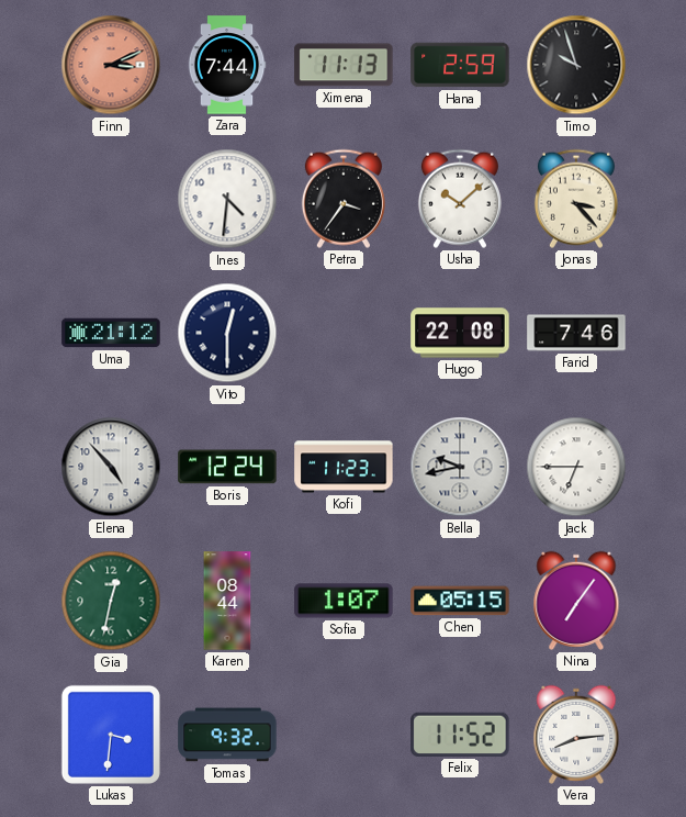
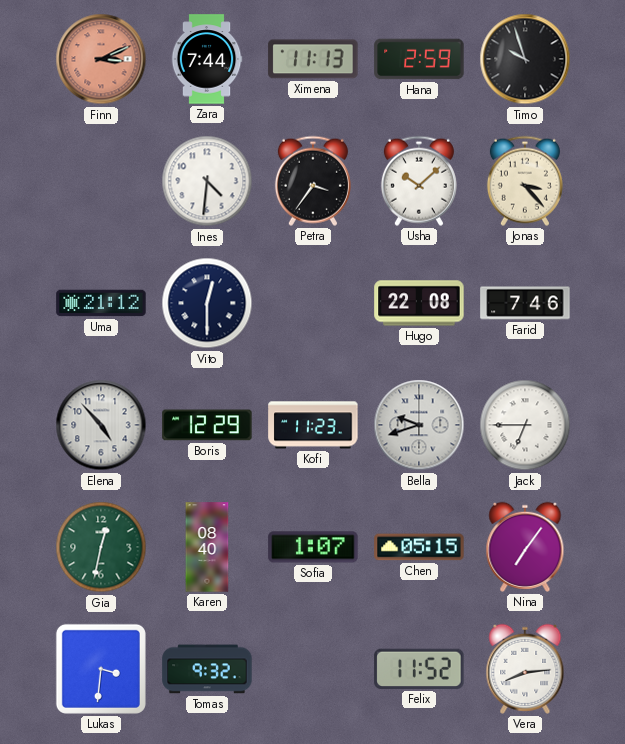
Boris: 12:24 -> 12:29
Bella: 9:43 -> 9:42
Karen: 08:44 -> 08:40
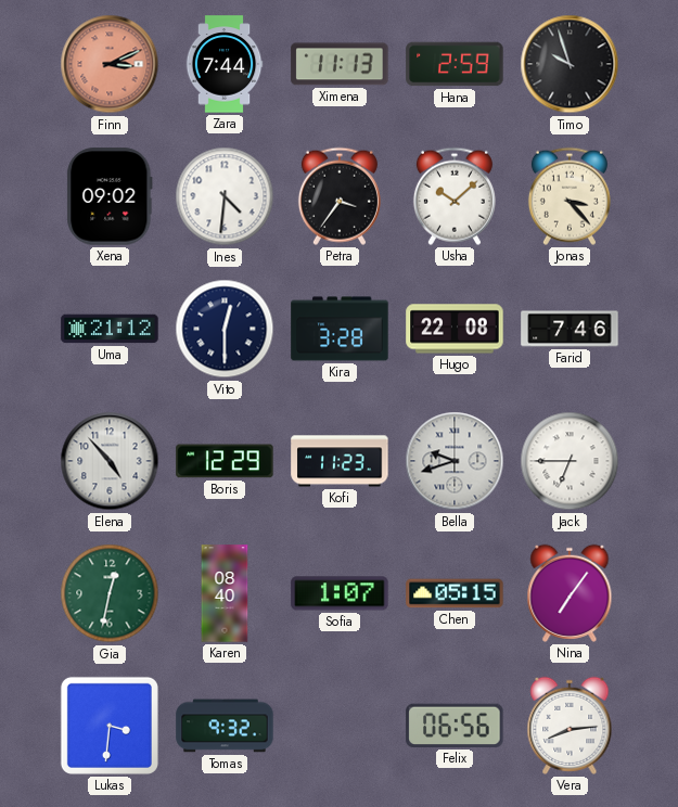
Xena: none -> 09:02
Kira: none -> 3:28
Felix: 11:52 -> 06:56
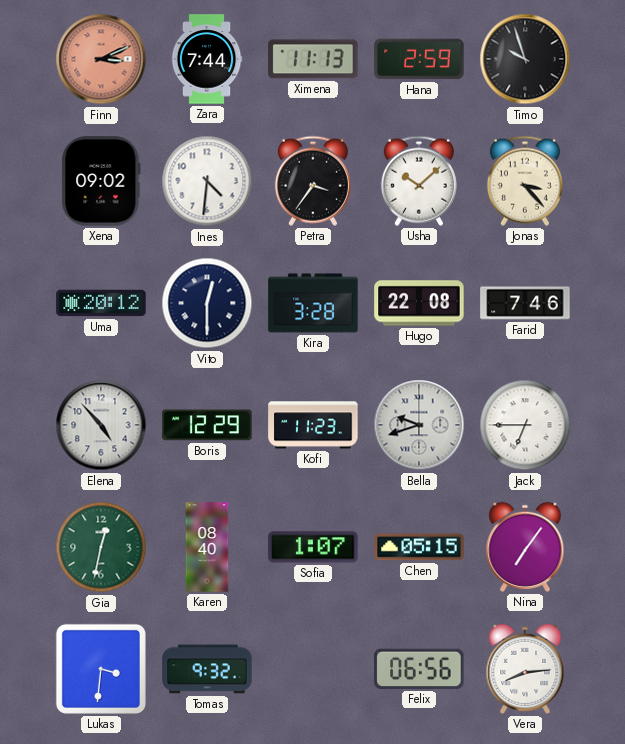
Uma: 21:12 -> 20:12
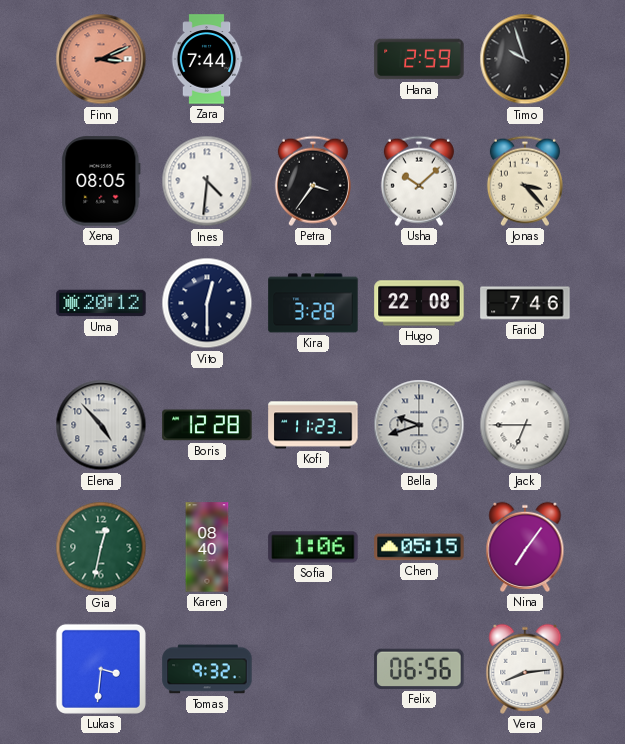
Ximena: 11:13 -> none
Xena: 09:02 -> 08:05
Boris: 12:29 -> 12:28
Sofia: 1:07 -> 1:06
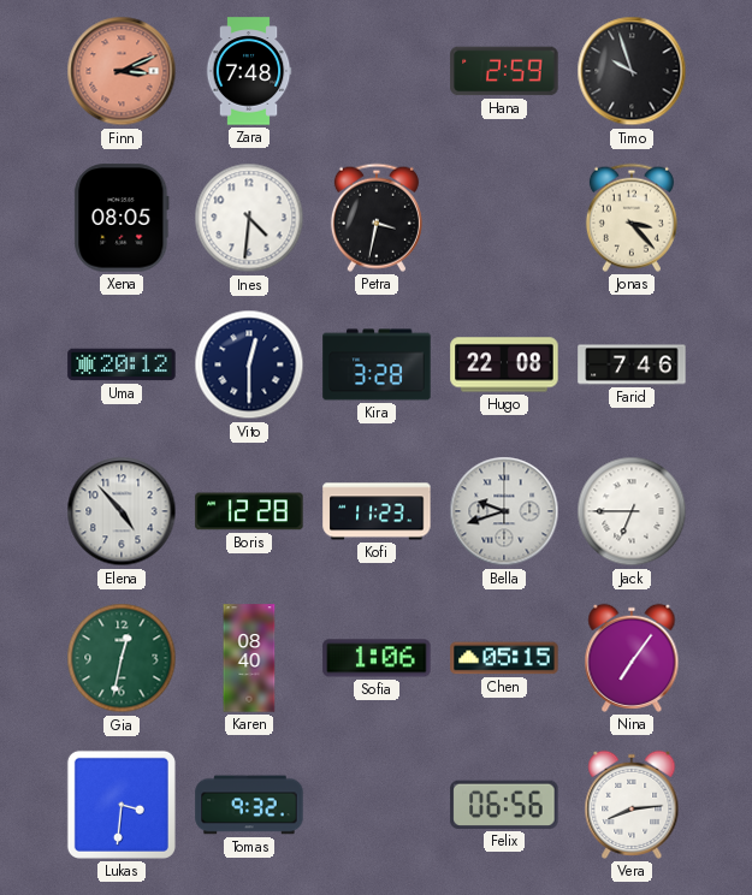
Zara: 7:44 -> 7:48
Petra: 3:36 -> 3:32
Usha: 10:08 -> none
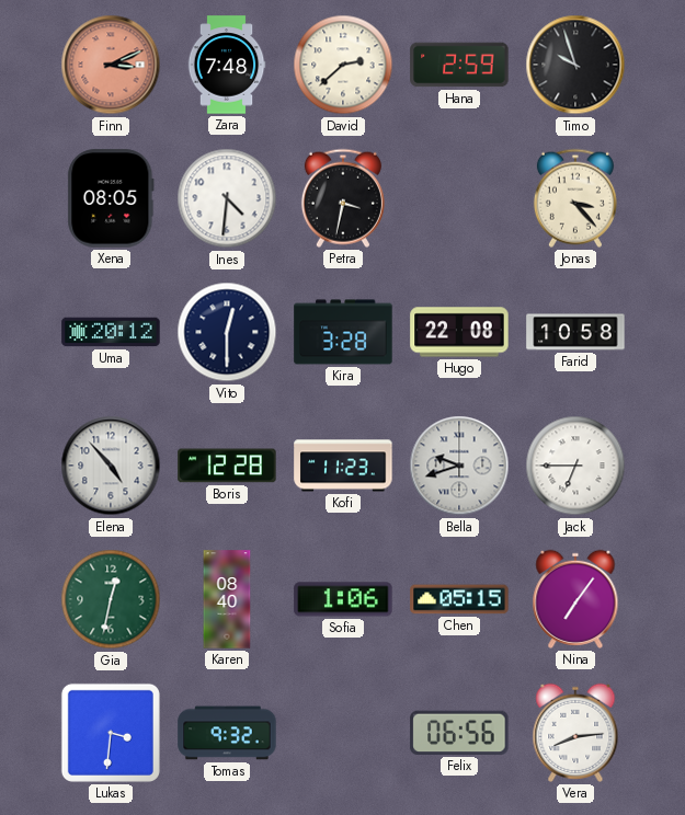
David: none -> 2:38
Farid: 7:46 -> 10:58
